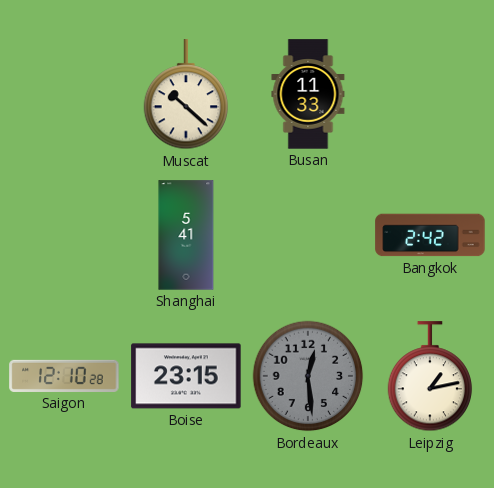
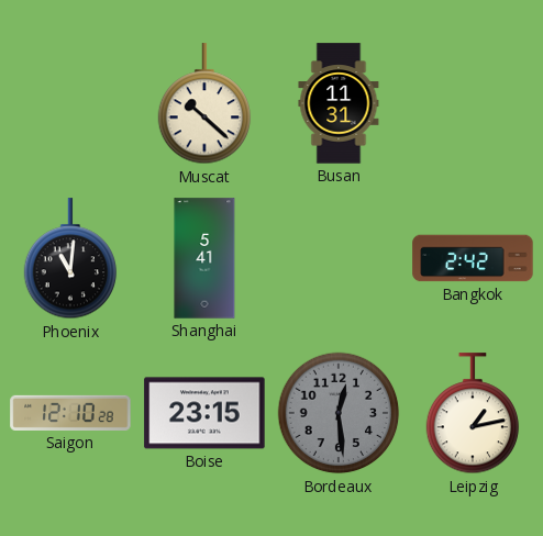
Busan: 11:33 -> 11:31
Phoenix: none -> 11:01
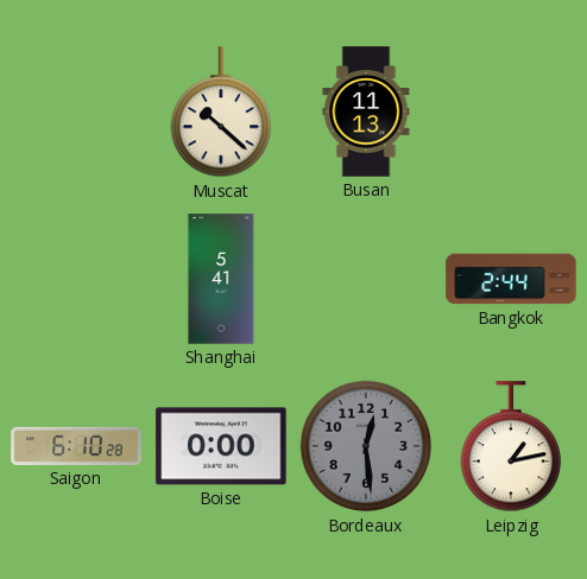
Busan: 11:31 -> 11:13
Phoenix: 11:01 -> none
Bangkok: 2:42 -> 2:44
Saigon: 12:10 -> 6:10
Boise: 23:15 -> 0:00
